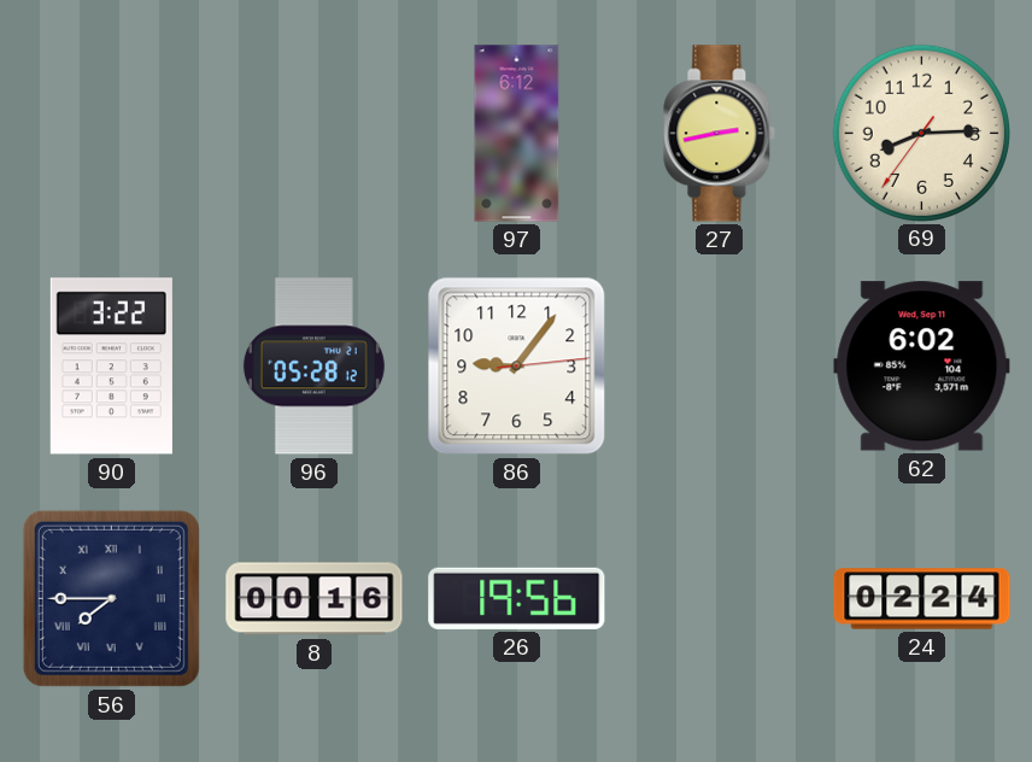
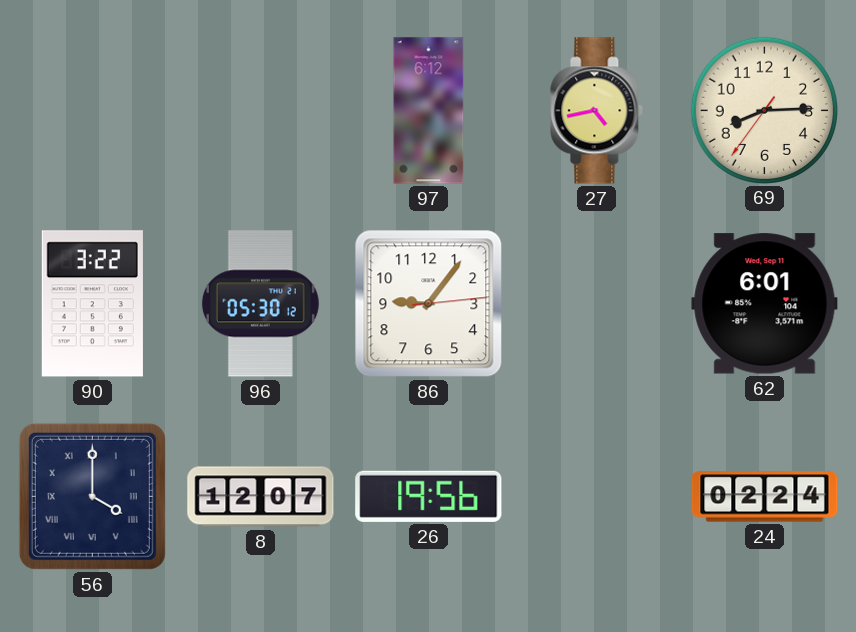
27: 2:43 -> 4:43
96: 05:28 -> 05:30
62: 6:02 -> 6:01
56: 7:45 -> 4:00
8: 00:16 -> 12:07
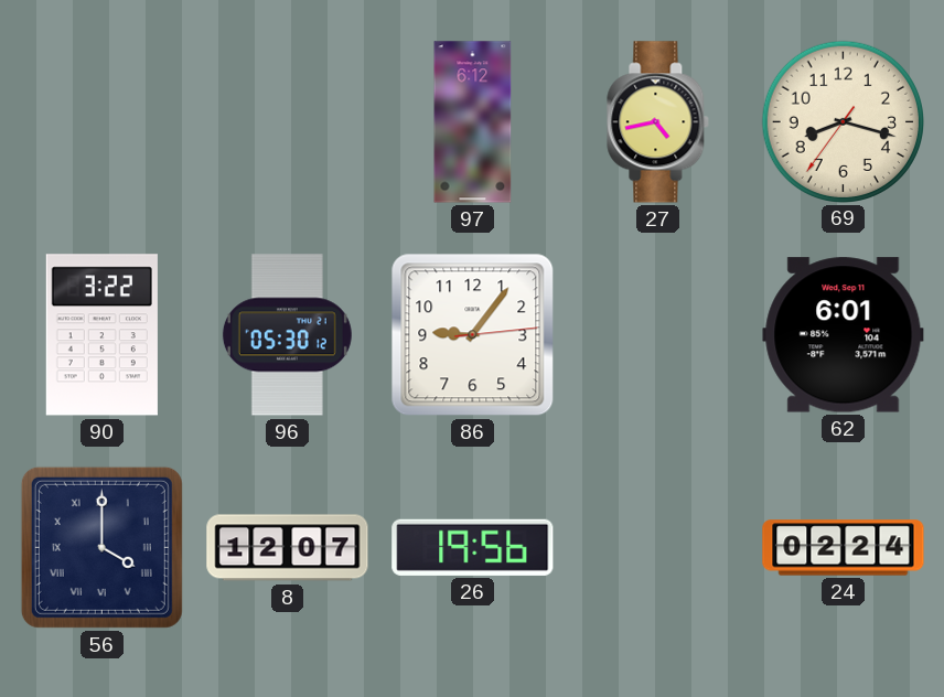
69: 8:14 -> 8:17
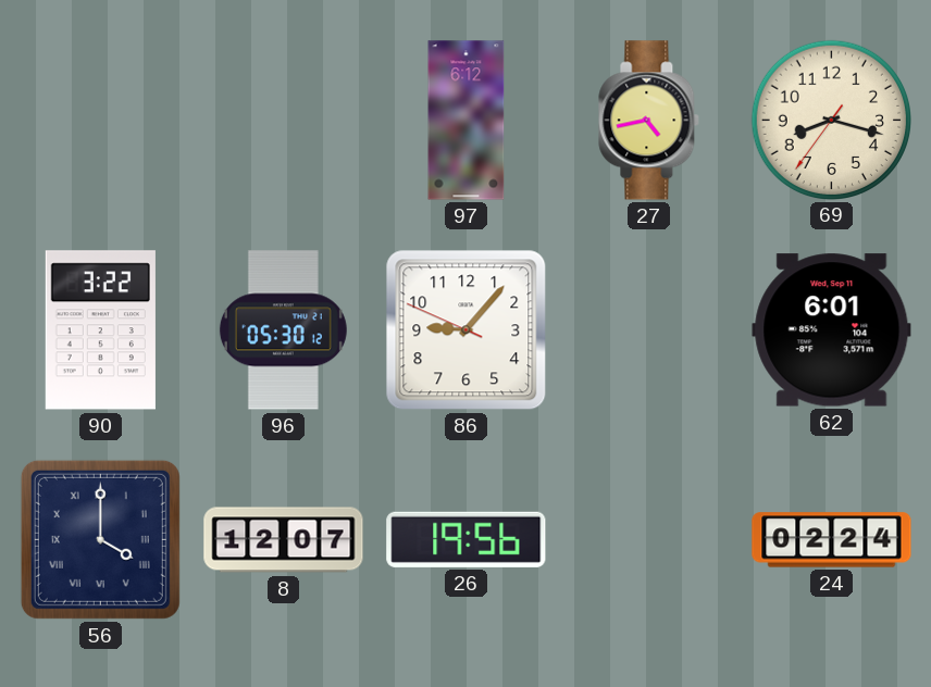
86: 9:06:14 -> 9:06:49
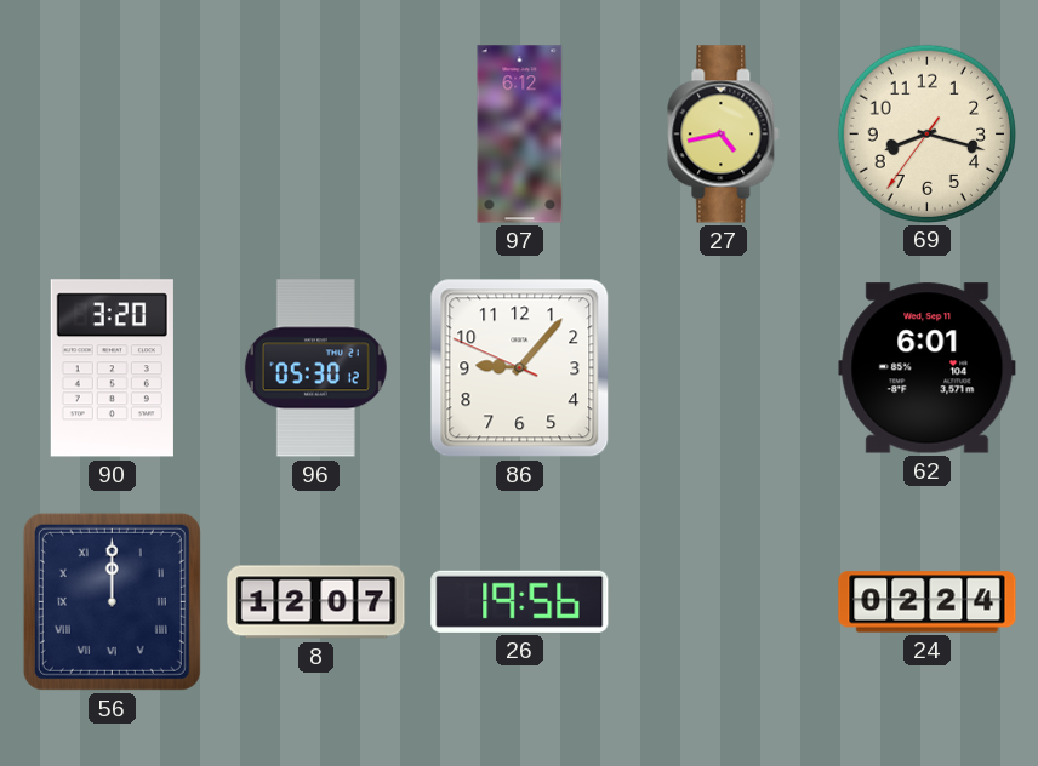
90: 3:22 -> 3:20
56: 4:00 -> 12:00
